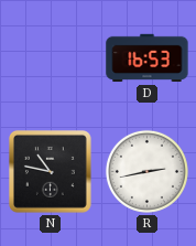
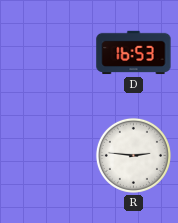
N: 10:47 -> none
R: 2:43 -> 2:46
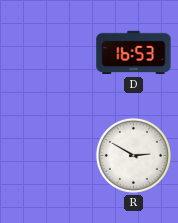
R: 2:46 -> 2:50
